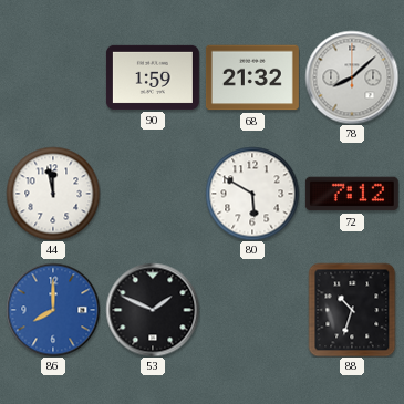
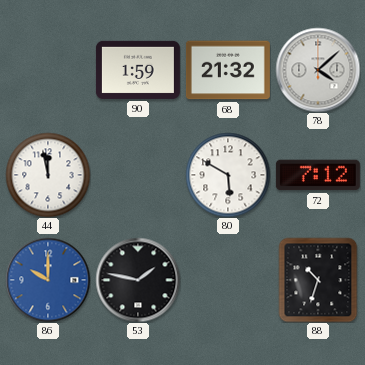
78: 8:08 -> 4:08
86: 8:00 -> 10:00
53: 1:49 -> 1:47
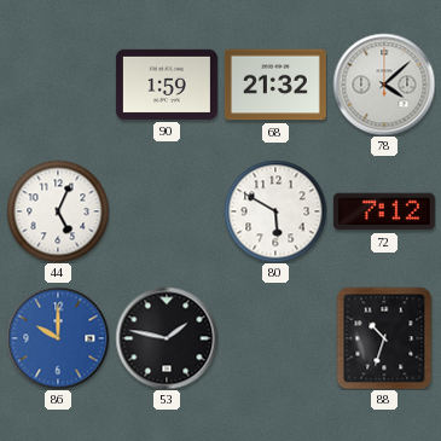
44: 11:58 -> 5:04
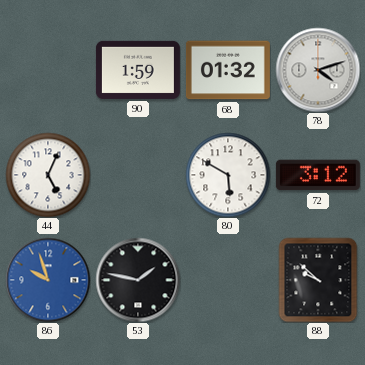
68: 21:32 -> 01:32
78: 4:08 -> 4:12
72: 7:12 -> 3:12
86: 10:00 -> 9:57
88: 10:33 -> 9:52
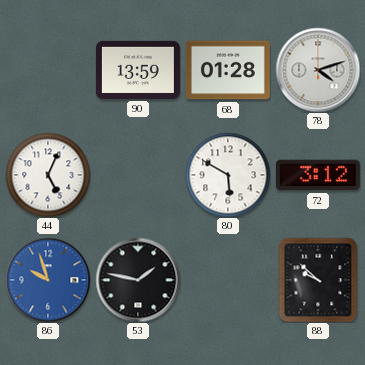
90: 1:59 -> 13:59
68: 01:32 -> 01:28
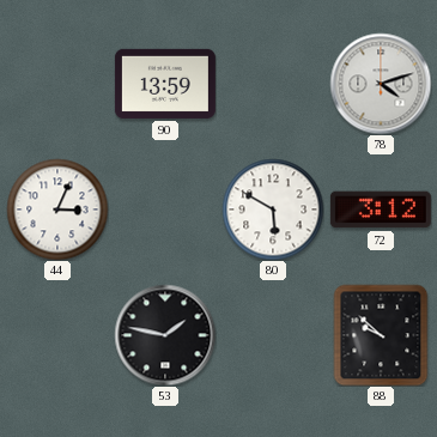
68: 01:28 -> none
44: 5:04 -> 3:04
86: 9:57 -> none
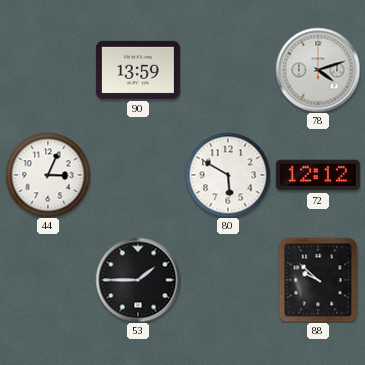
72: 3:12 -> 12:12
53: 1:47 -> 1:45
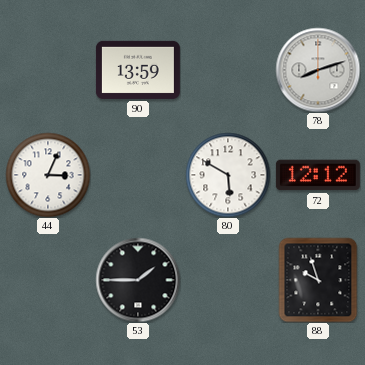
78: 4:12 -> 8:12
88: 9:52 -> 9:57
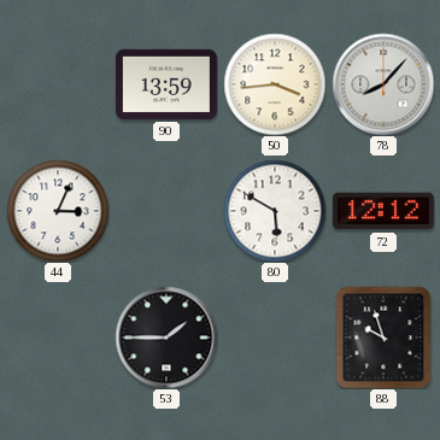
50: none -> 3:44
78: 8:12 -> 8:07
